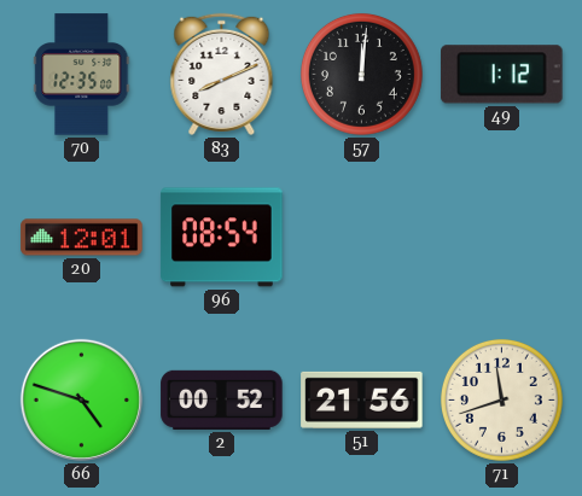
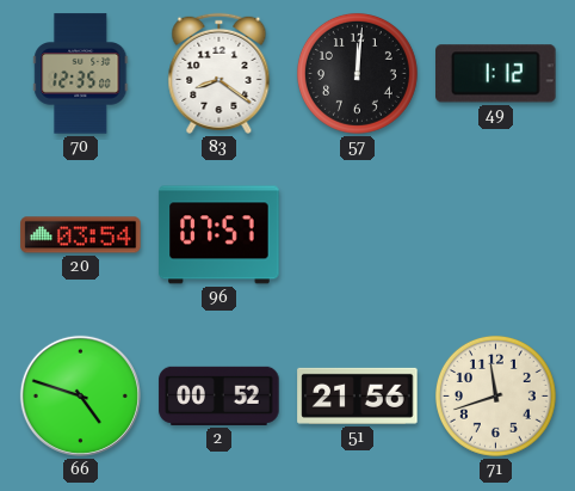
83: 8:11 -> 8:21
20: 12:01 -> 03:54
96: 08:54 -> 07:57
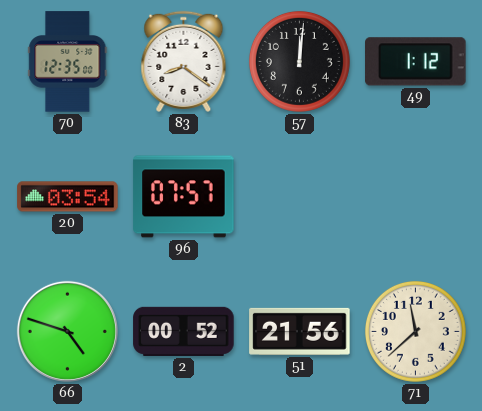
71: 11:42 -> 11:38
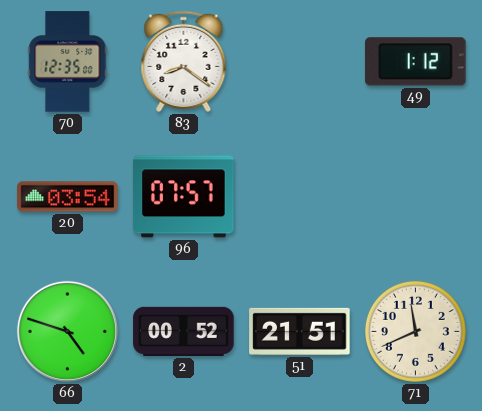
57: 12:01 -> none
51: 21:56 -> 21:51
71: 11:38 -> 11:41
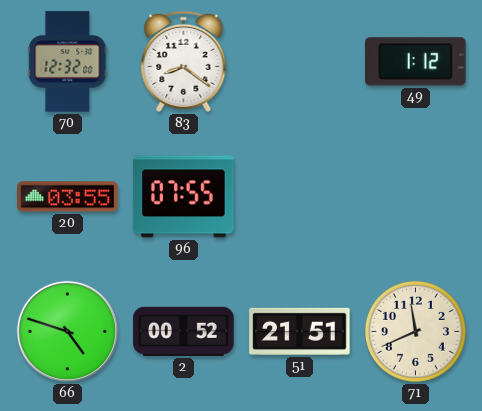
70: 12:35 -> 12:32
20: 03:54 -> 03:55
96: 07:57 -> 07:55
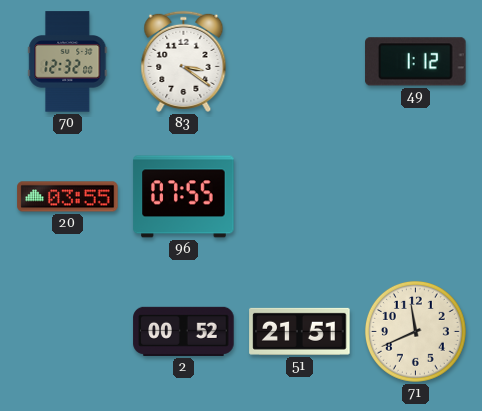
83: 8:21 -> 3:21
66: 4:48 -> none
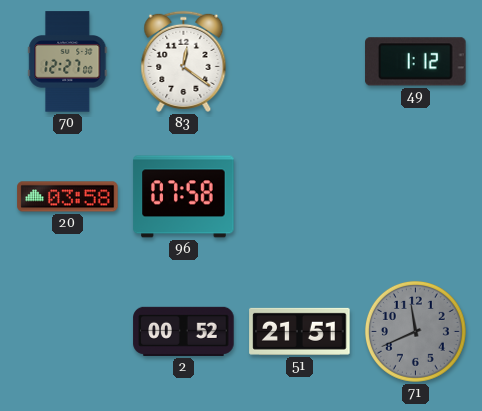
70: 12:32 -> 12:27
83: 3:21 -> 12:21
20: 03:55 -> 03:58
96: 07:55 -> 07:58
71 dial: cream -> grey
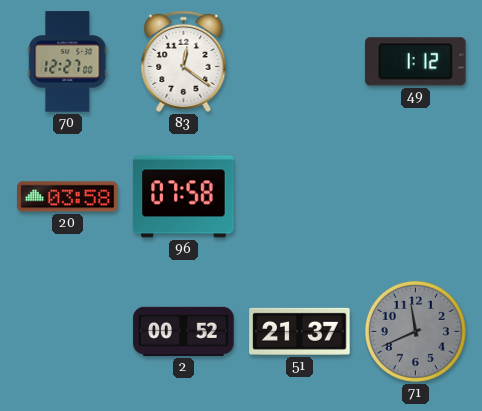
51: 21:51 -> 21:37
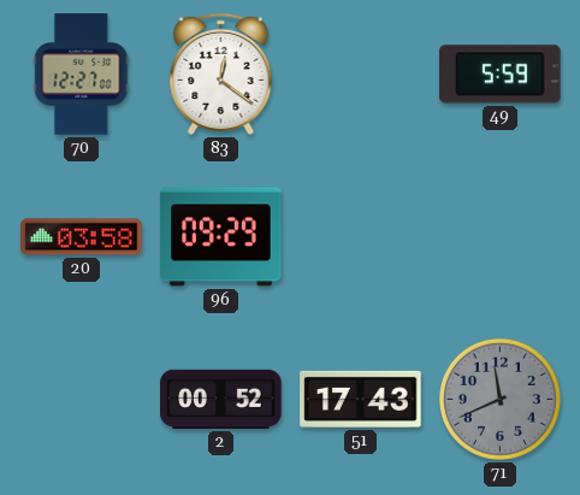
49: 1:12 -> 5:59
96: 07:58 -> 09:29
51: 21:37 -> 17:43
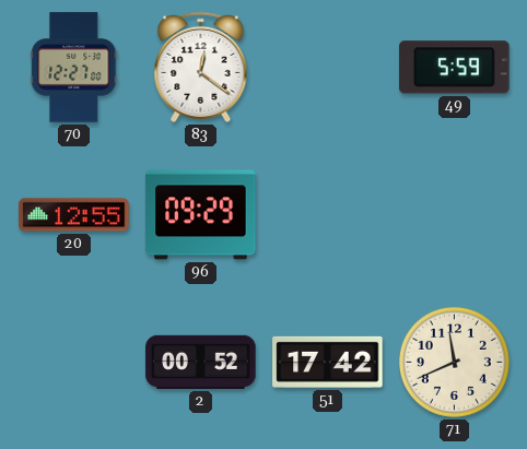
20: 03:58 -> 12:55
51: 17:43 -> 17:42
71 dial: grey -> cream
